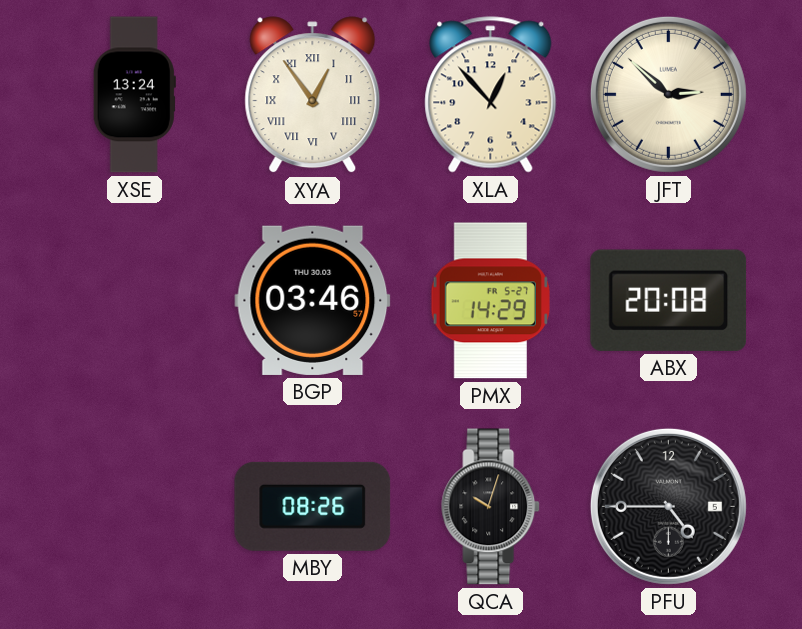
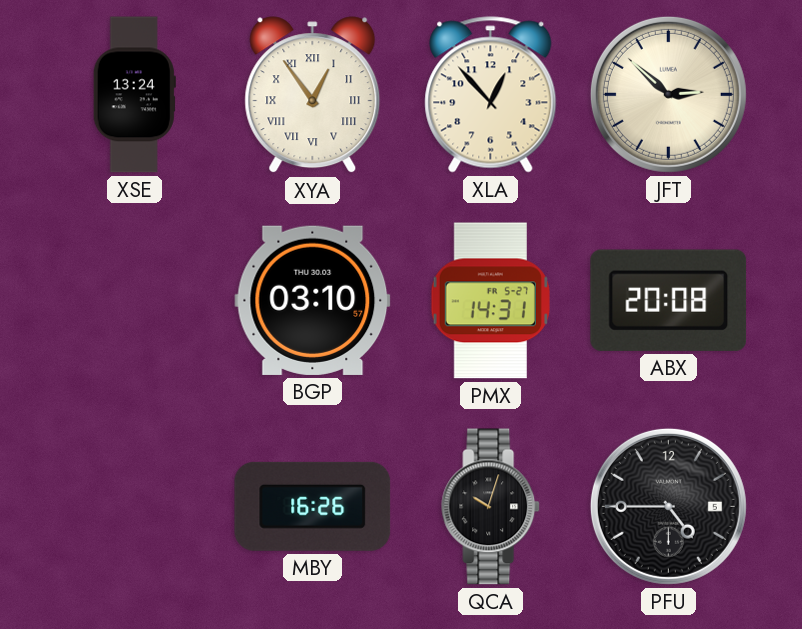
BGP: 03:46 -> 03:10
PMX: 14:29 -> 14:31
MBY: 08:26 -> 16:26
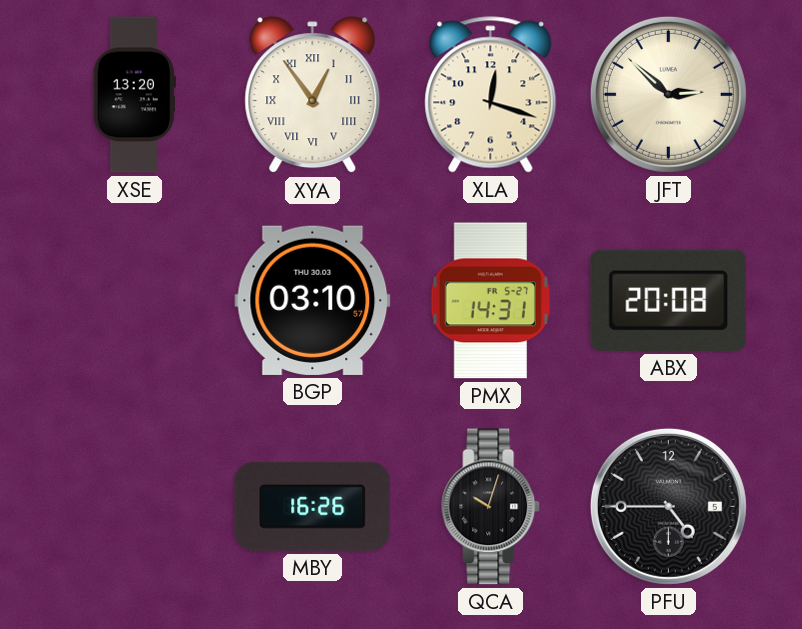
XSE: 13:24 -> 13:20
XLA: 12:53 -> 12:18
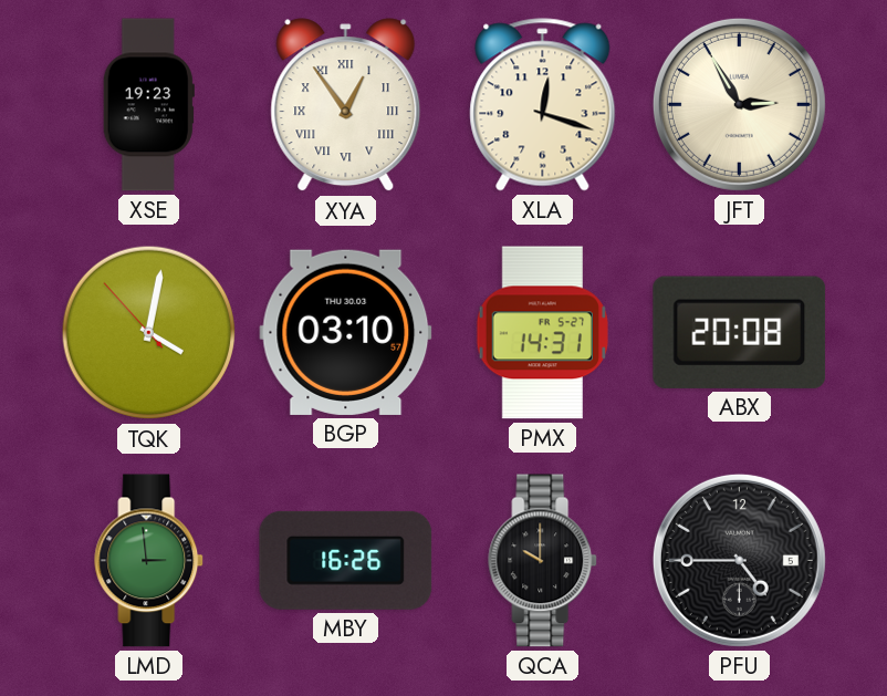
XSE: 13:20 -> 19:23
JFT: 2:52 -> 2:55
TQK: none -> 4:01
LMD: none -> 2:59
QCA: 10:03 -> 10:00
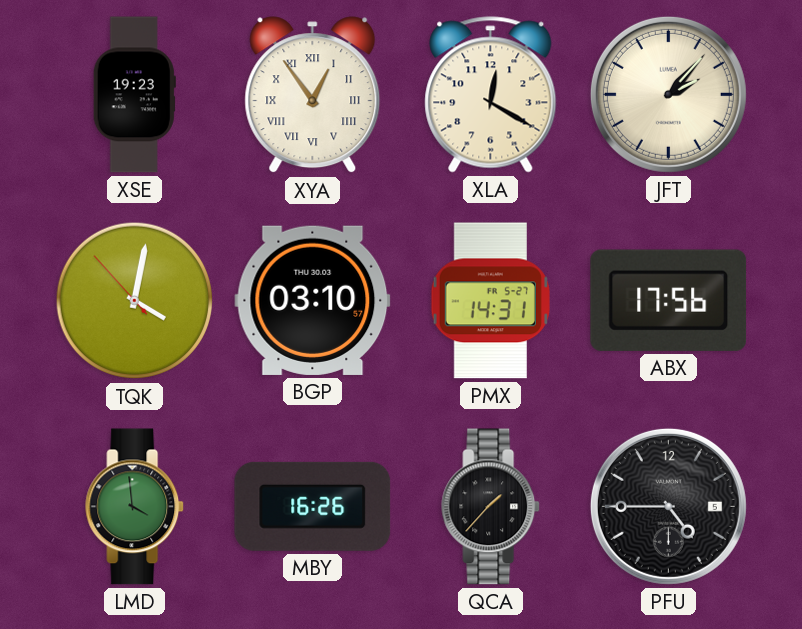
XLA: 12:18 -> 12:20
JFT: 2:55 -> 2:07
ABX: 20:08 -> 17:56
LMD: 2:59 -> 3:59
QCA: 10:00 -> 1:37
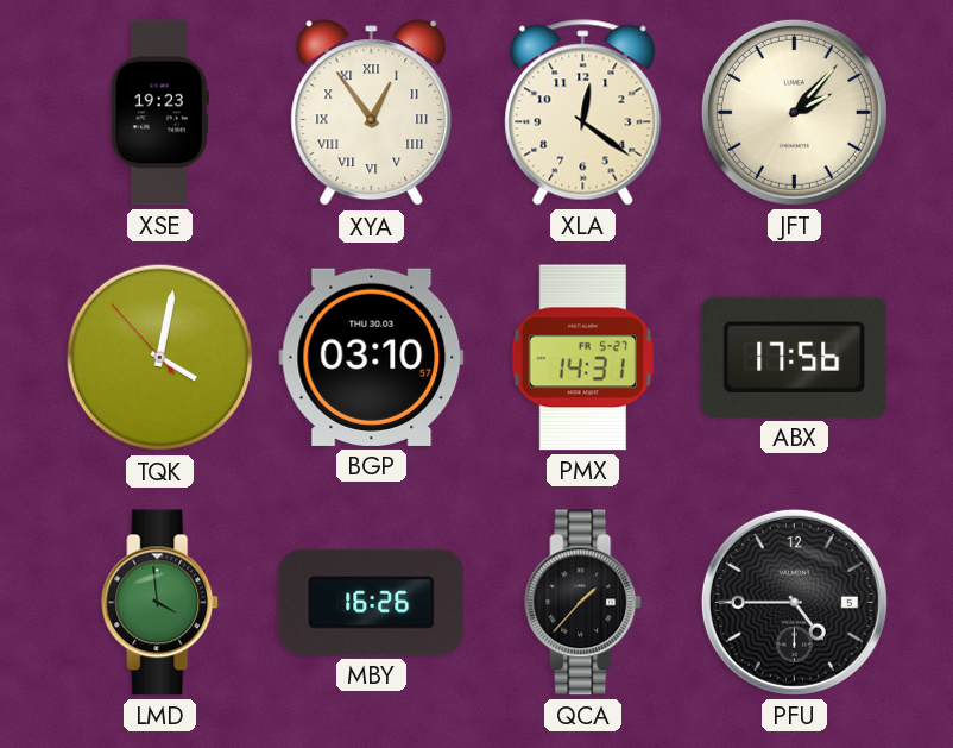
XLA: 12:20 -> 12:21
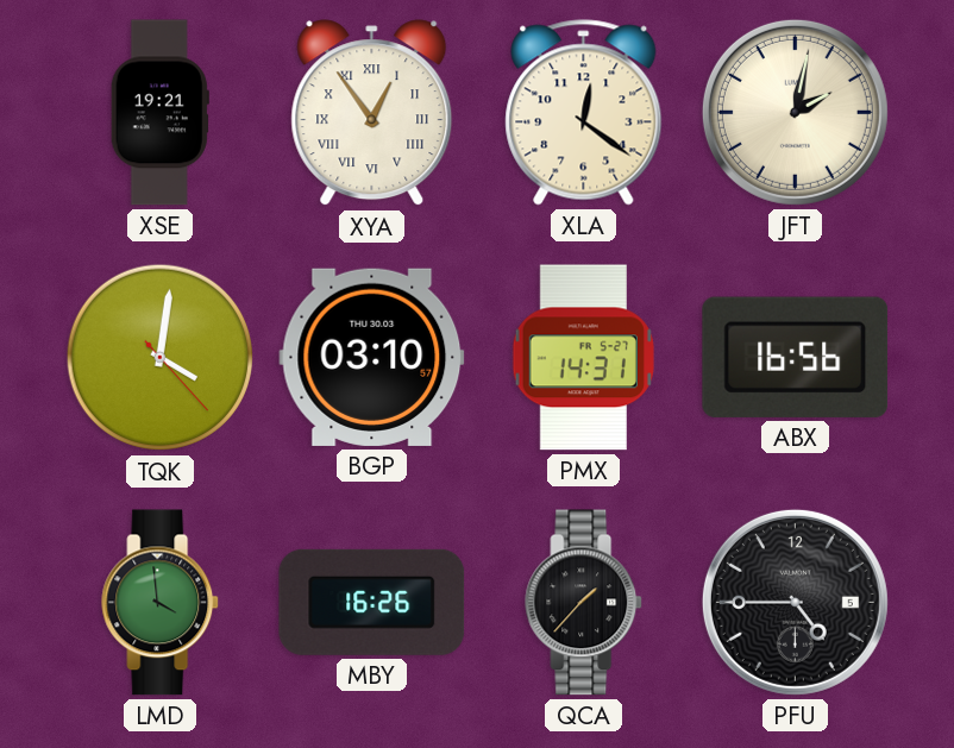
XSE: 19:23 -> 19:21
JFT: 2:07 -> 2:02
TQK: 4:01:53 -> 4:01:23
ABX: 17:56 -> 16:56
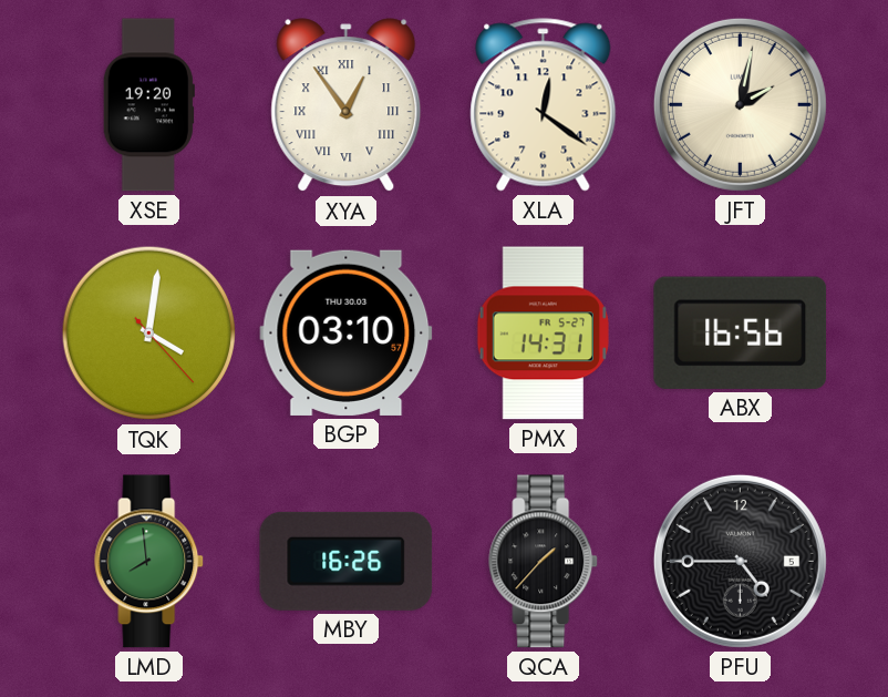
XSE: 19:21 -> 19:20
LMD: 3:59 -> 7:59
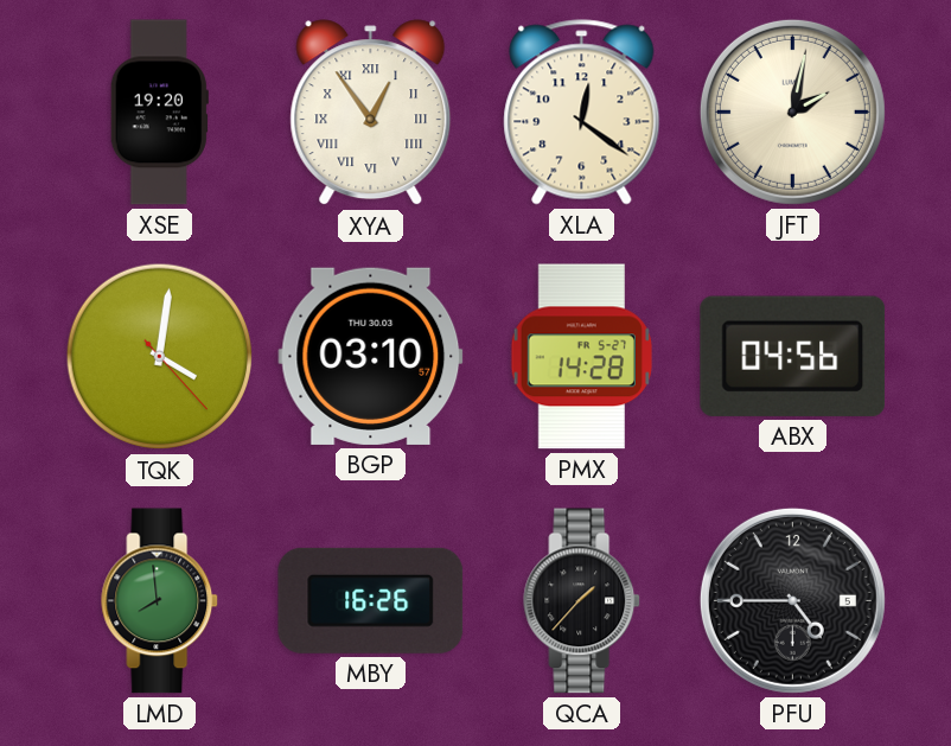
PMX: 14:31 -> 14:28
ABX: 16:56 -> 04:56
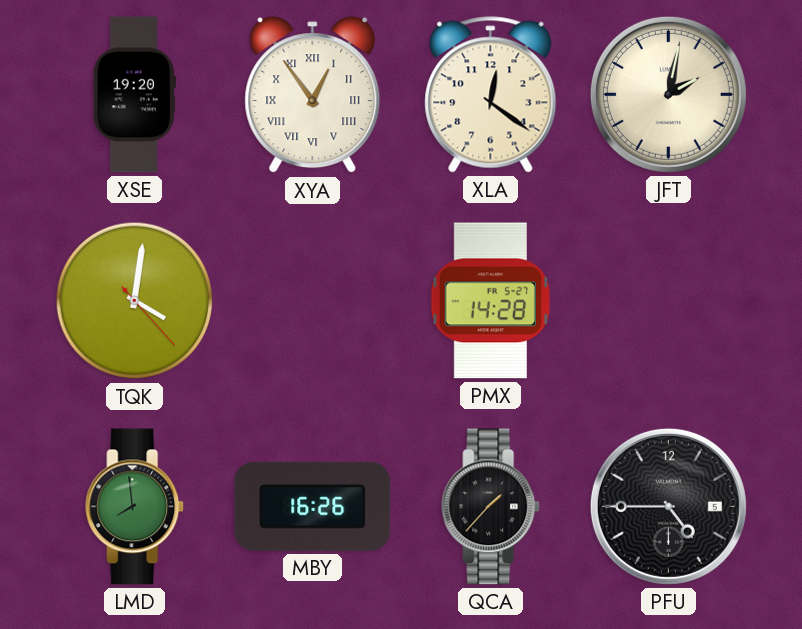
BGP: 03:10 -> none
ABX: 04:56 -> none
